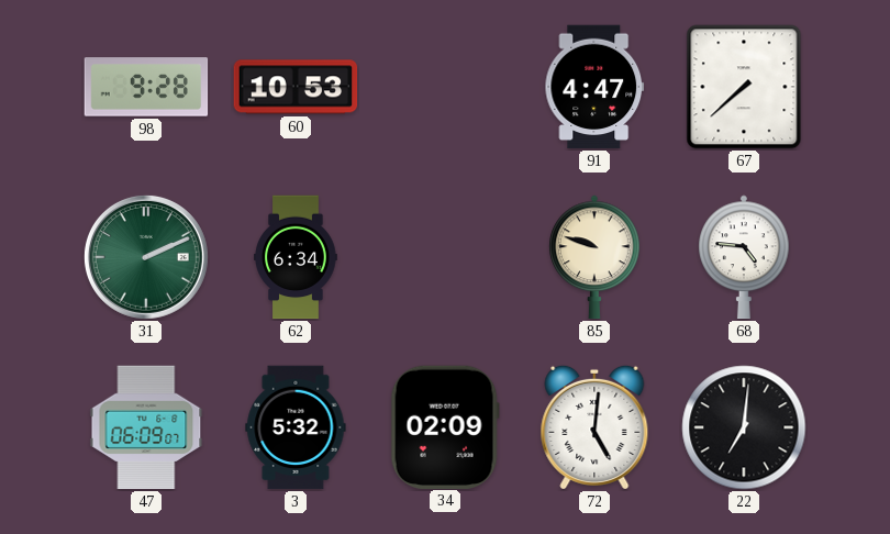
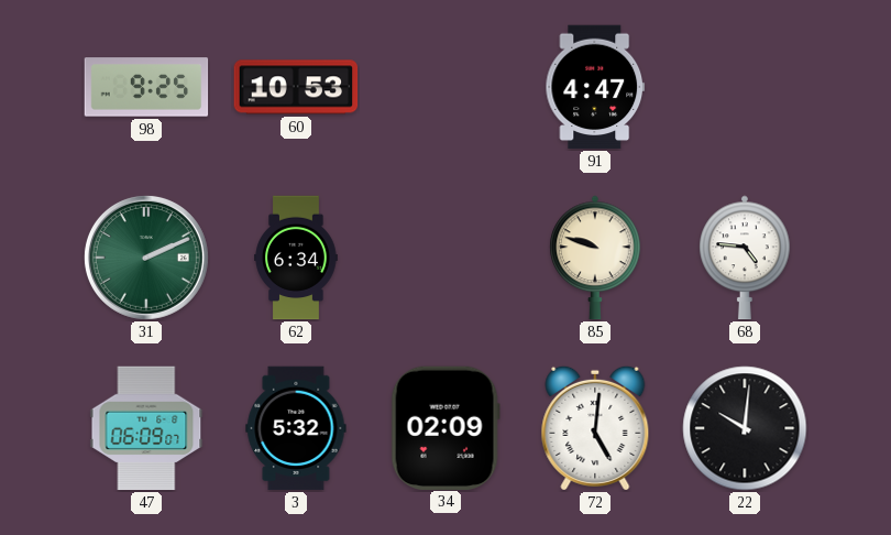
98: 9:28 -> 9:25
67: 7:38 -> none
22: 7:01 -> 10:01
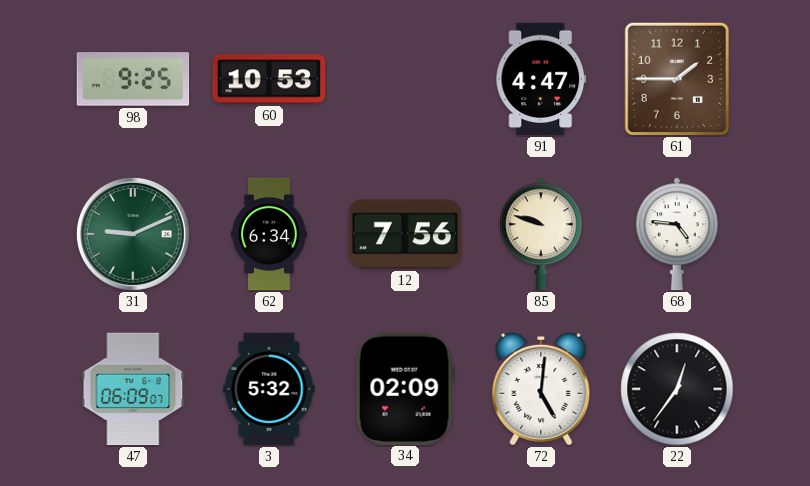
61: none -> 1:45
31: 2:11 -> 9:11
12: none -> 7:56
22: 10:01 -> 12:36
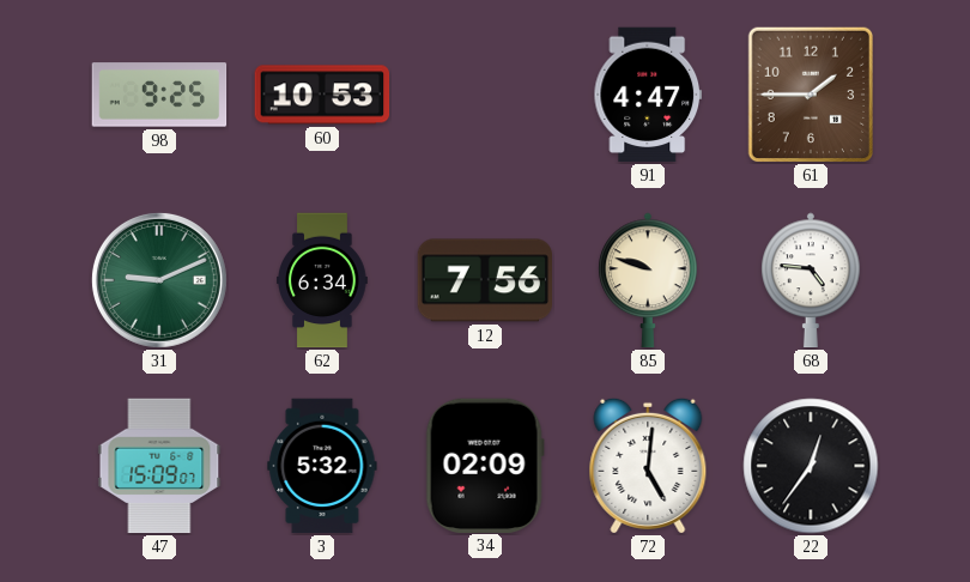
47: 06:09 -> 15:09
